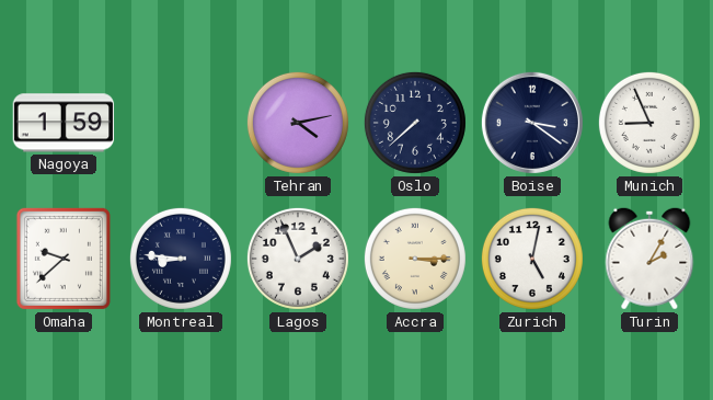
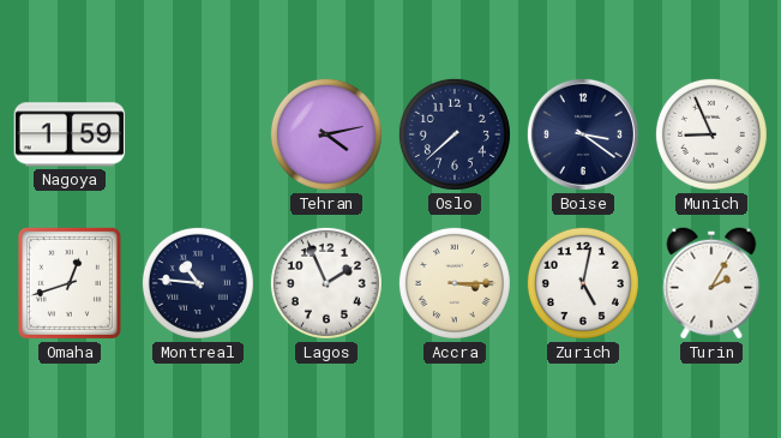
Omaha: 9:38 -> 12:42
Montreal: 8:46 -> 10:46
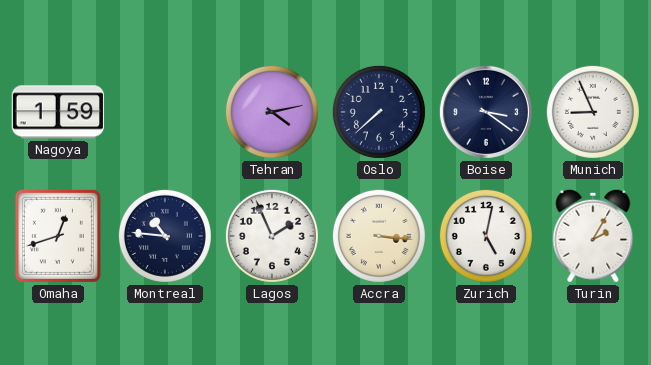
Accra: 3:15 -> 3:16
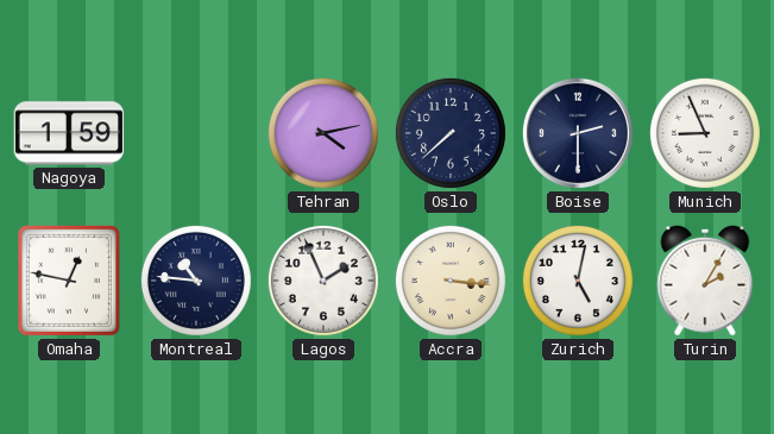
Boise: 3:21 -> 2:30
Omaha: 12:42 -> 12:47
